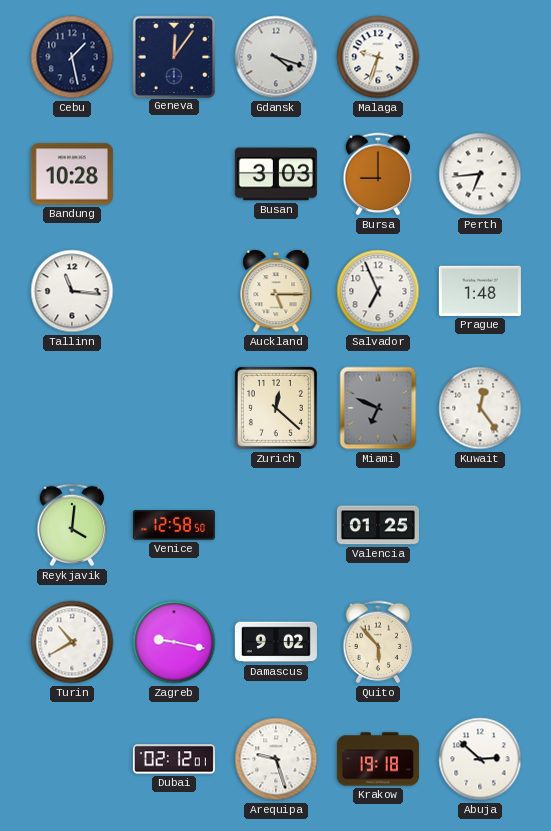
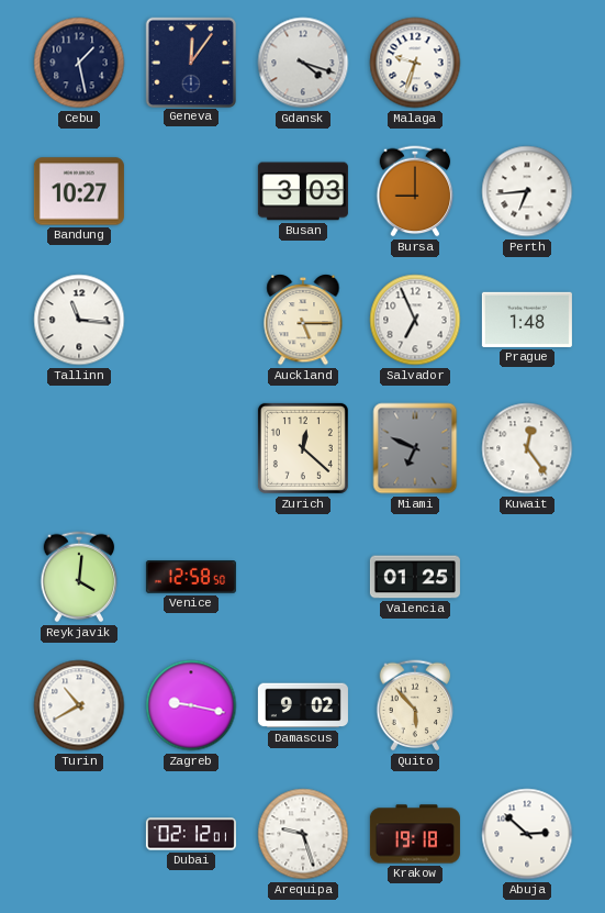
Bandung: 10:28 -> 10:27
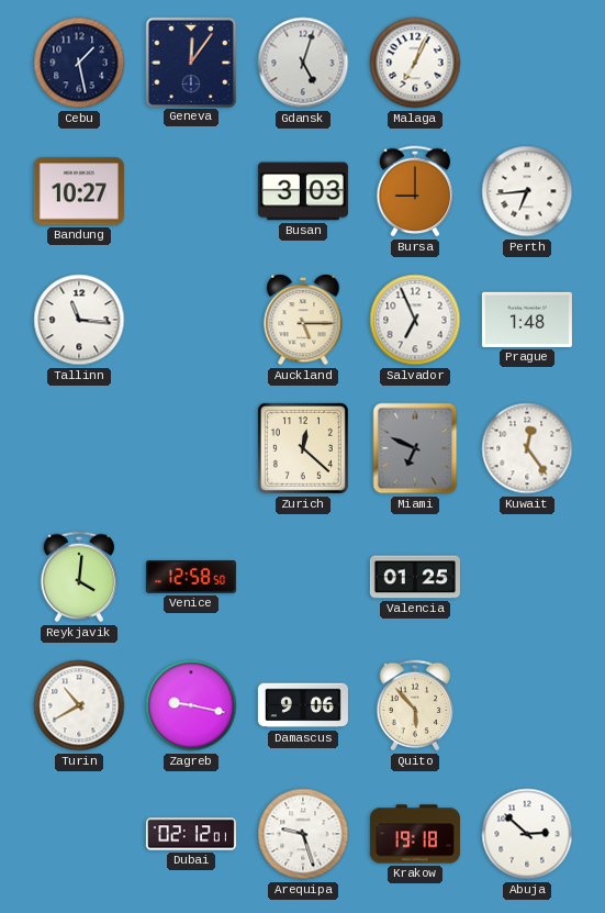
Gdansk: 4:18 -> 5:03
Malaga: 9:33 -> 7:04
Damascus: 9:02 -> 9:06
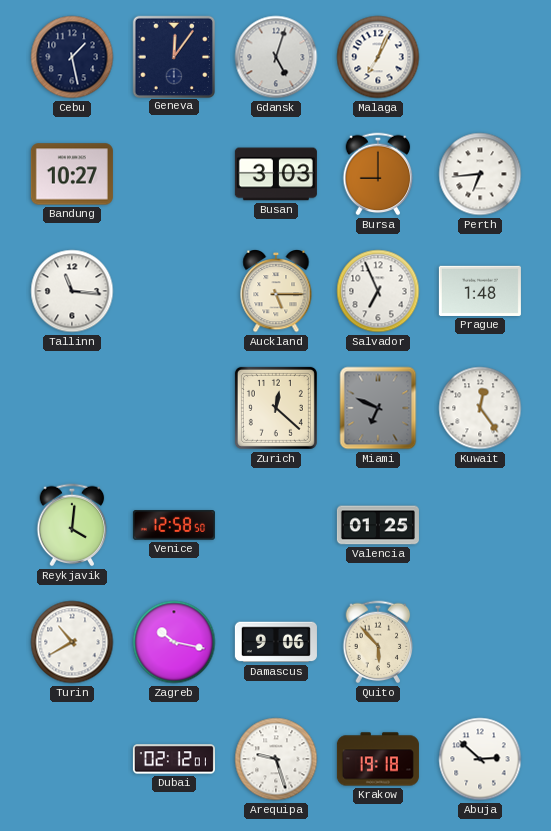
Zagreb: 9:17 -> 10:17
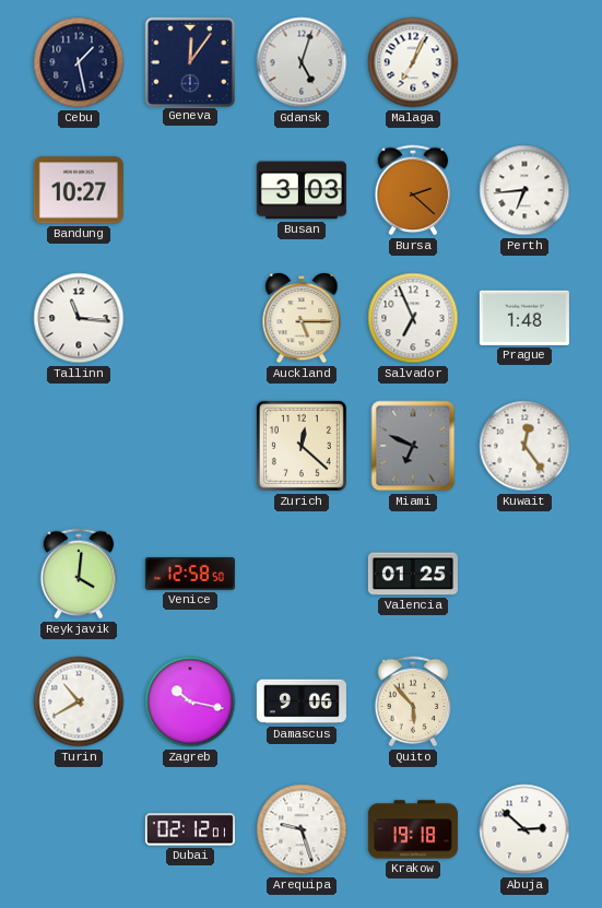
Bursa: 9:00 -> 2:22
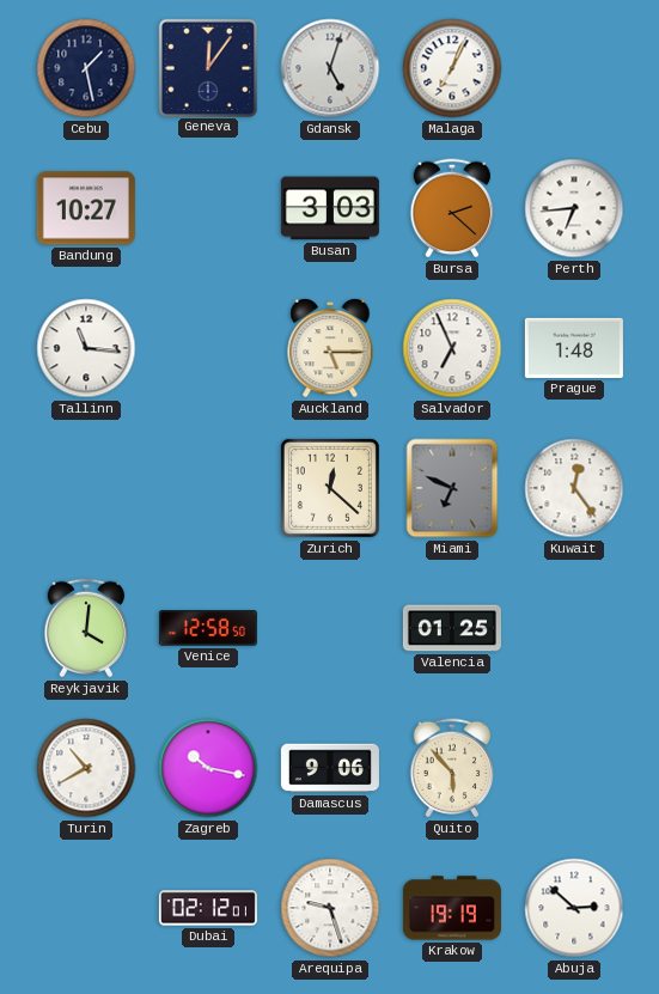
Krakow: 19:18 -> 19:19
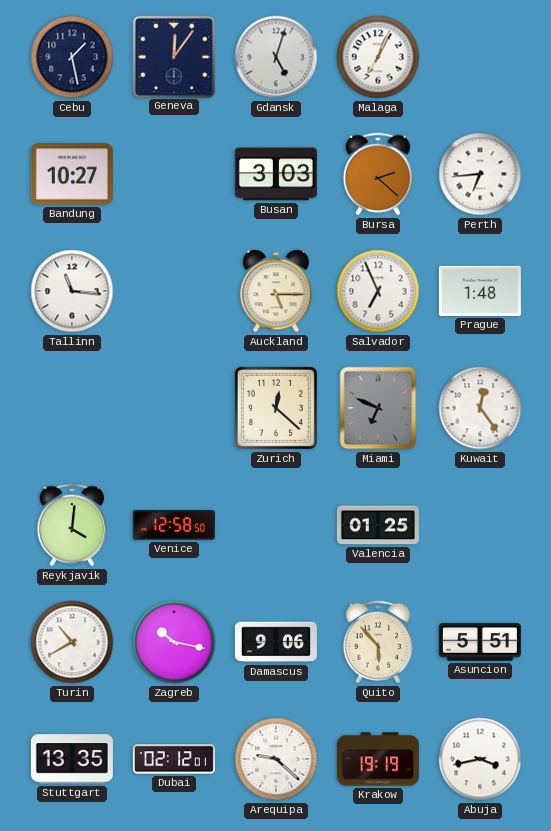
Asuncion: none -> 5:51
Stuttgart: none -> 13:35
Arequipa: 9:27 -> 9:22
Abuja: 2:52 -> 3:43
